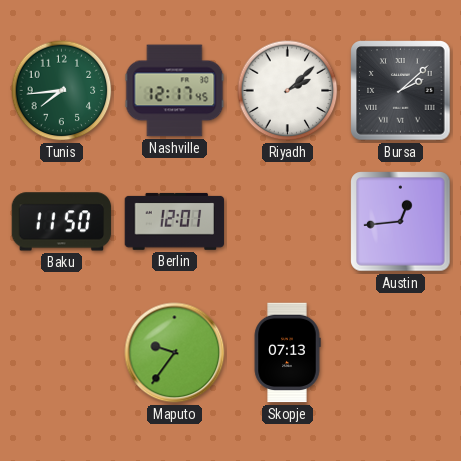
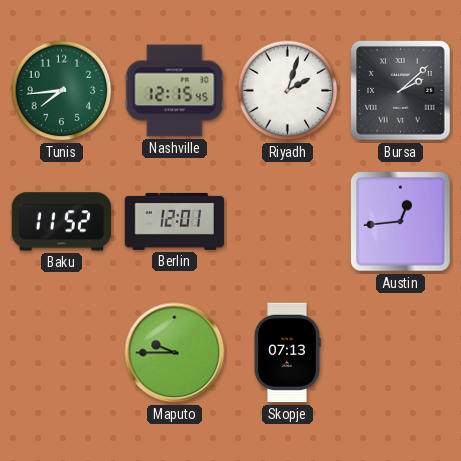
Nashville: 12:17 -> 12:15
Riyadh: 2:08 -> 2:03
Baku: 11:50 -> 11:52
Maputo: 9:36 -> 9:45
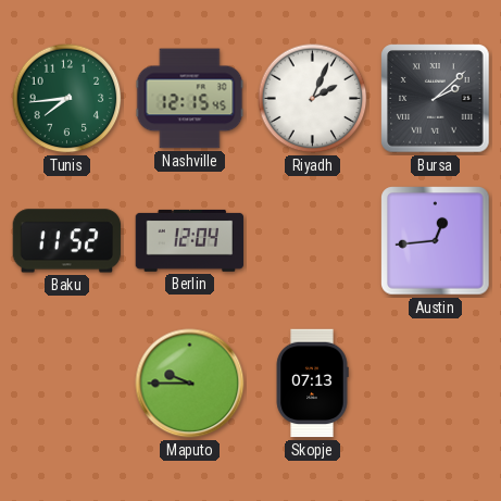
Riyadh: 2:03 -> 2:04
Berlin: 12:01 -> 12:04
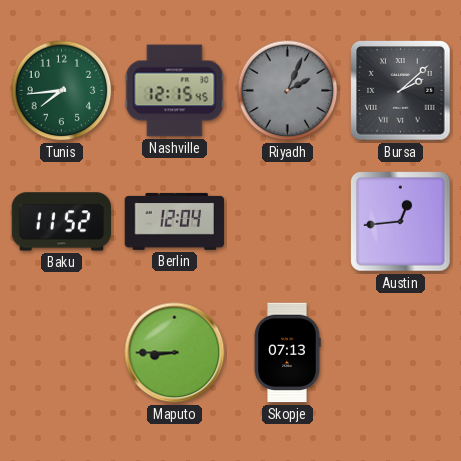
Riyadh dial: white -> grey
Maputo: 9:45 -> 8:45
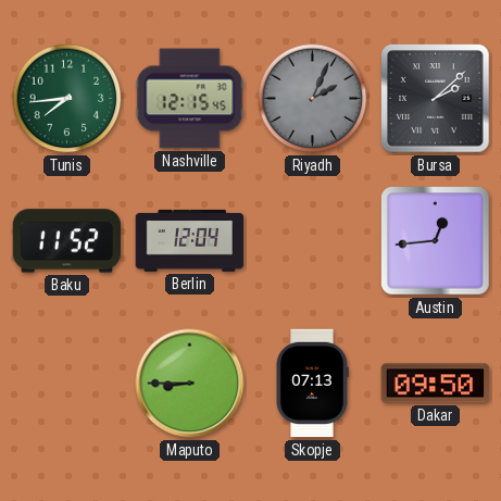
Dakar: none -> 09:50
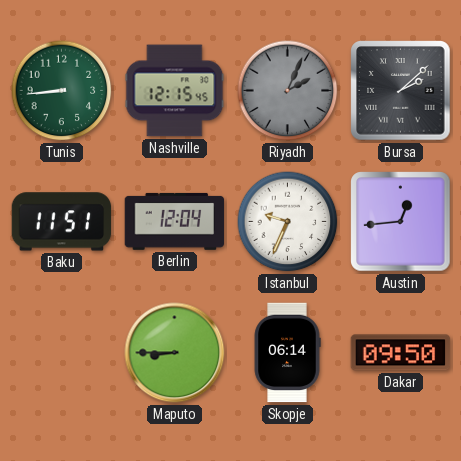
Tunis: 7:44 -> 8:44
Baku: 11:52 -> 11:51
Istanbul: none -> 9:34
Skopje: 07:13 -> 06:14
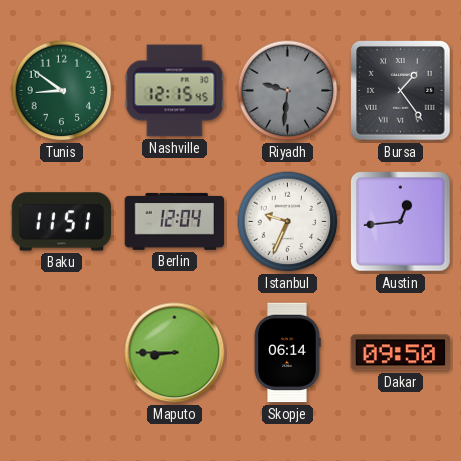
Tunis: 8:44 -> 8:51
Riyadh: 2:04 -> 9:31
Bursa: 2:08 -> 1:24
